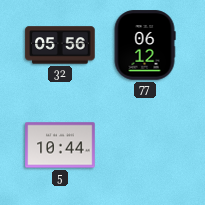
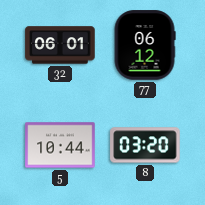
32: 05:56 -> 06:01
8: none -> 03:20
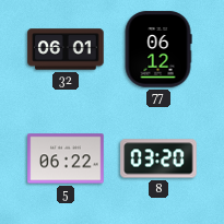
5: 10:44 -> 06:22
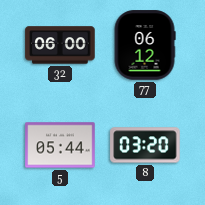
32: 06:01 -> 06:00
5: 06:22 -> 05:44
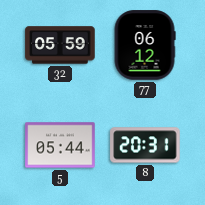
32: 06:00 -> 05:59
8: 03:20 -> 20:31
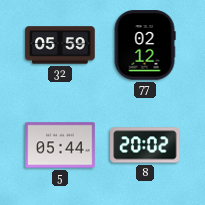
77: 06:12 -> 02:12
8: 20:31 -> 20:02
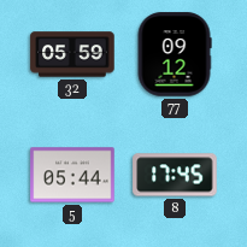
77: 02:12 -> 09:12
8: 20:02 -> 17:45
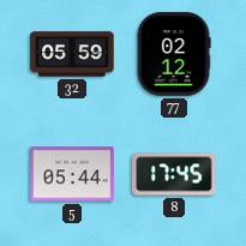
77: 09:12 -> 02:12
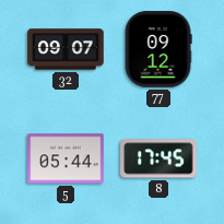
32: 05:59 -> 09:07
77: 02:12 -> 09:12
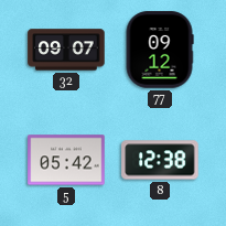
5: 05:44 -> 05:42
8: 17:45 -> 12:38
